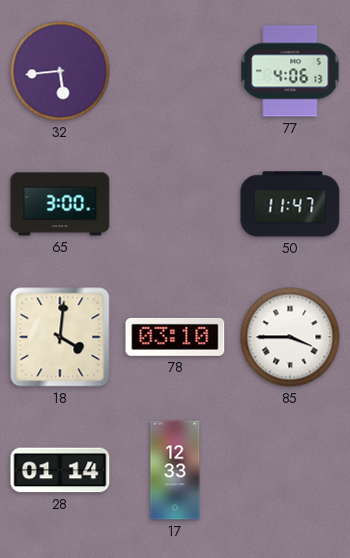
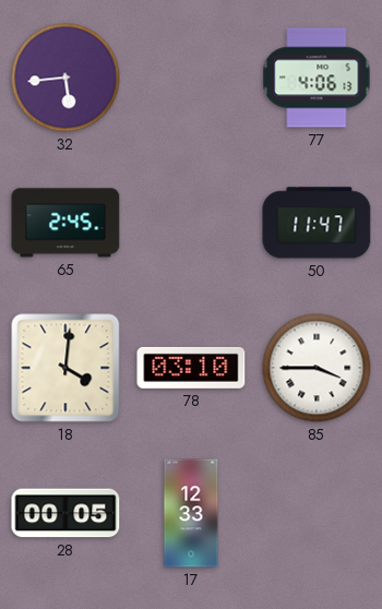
65: 3:00 -> 2:45
28: 01:14 -> 00:05
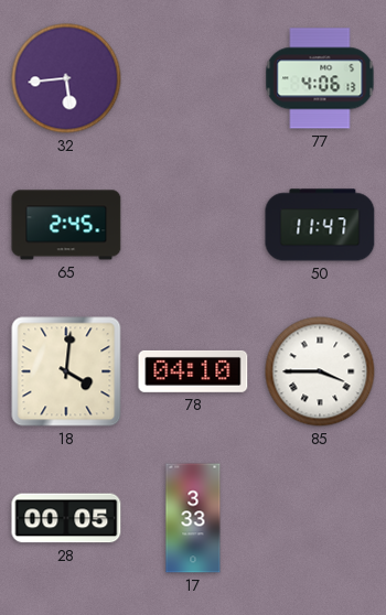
78: 03:10 -> 04:10
17: 12:33 -> 3:33
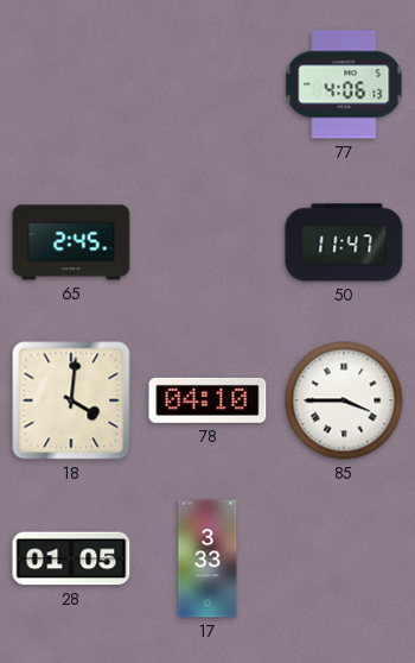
32: 5:44 -> none
28: 00:05 -> 01:05
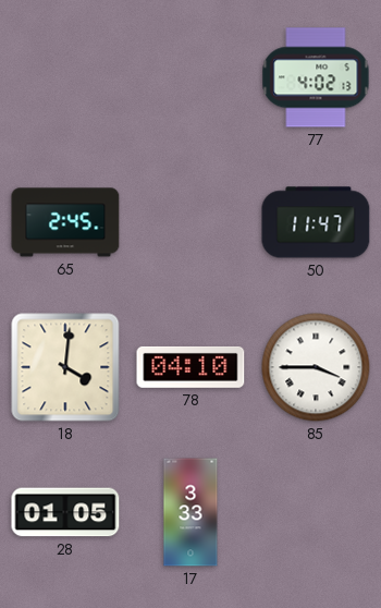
77: 4:06 -> 4:02
